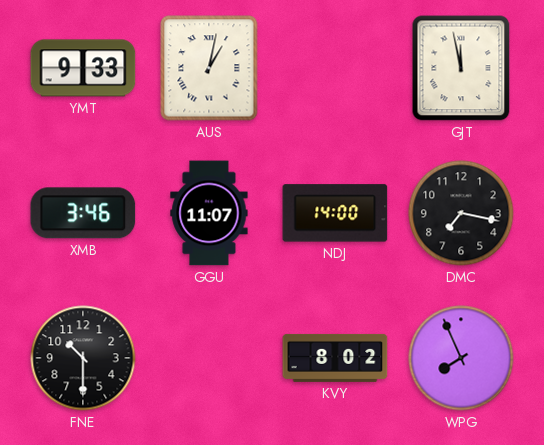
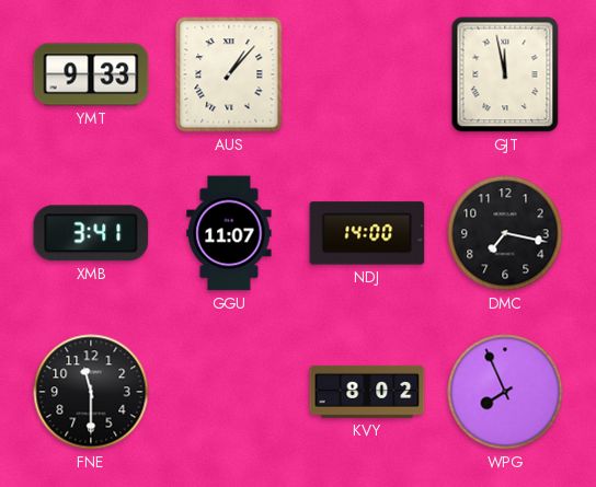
AUS: 1:02 -> 1:07
XMB: 3:46 -> 3:41
FNE: 10:30 -> 11:30
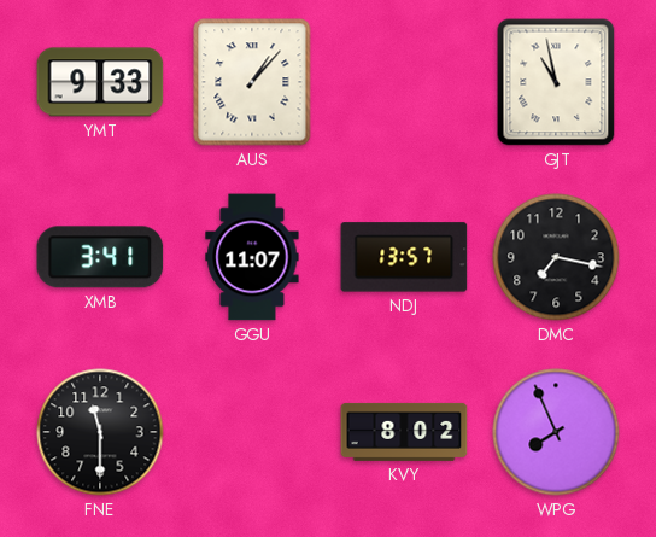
GJT: 11:58 -> 10:58
NDJ: 14:00 -> 13:57
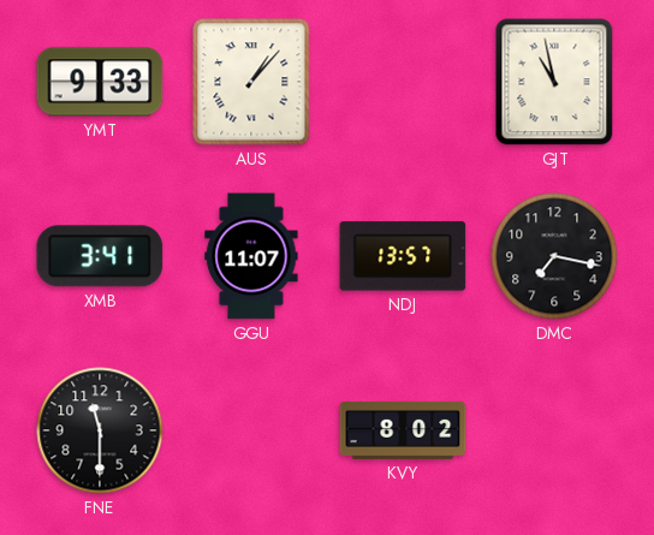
WPG: 7:56 -> none
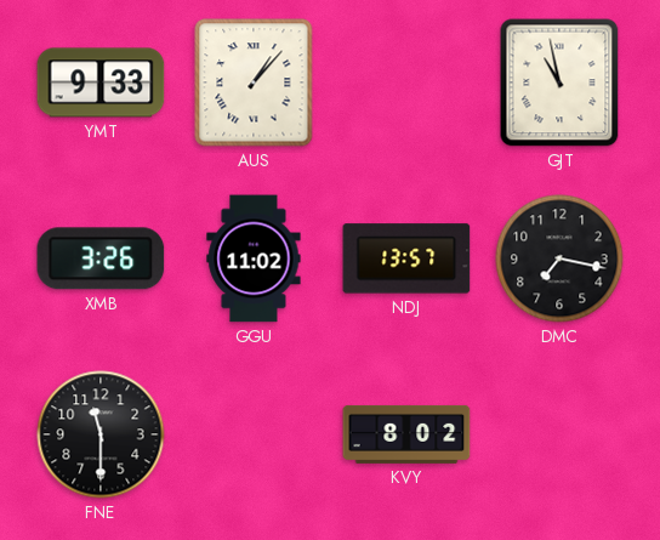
XMB: 3:41 -> 3:26
GGU: 11:07 -> 11:02
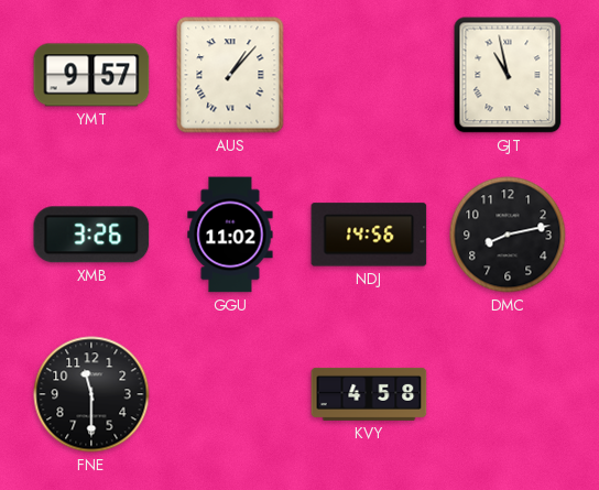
YMT: 9:33 -> 9:57
NDJ: 13:57 -> 14:56
DMC: 7:17 -> 8:13
KVY: 8:02 -> 4:58
